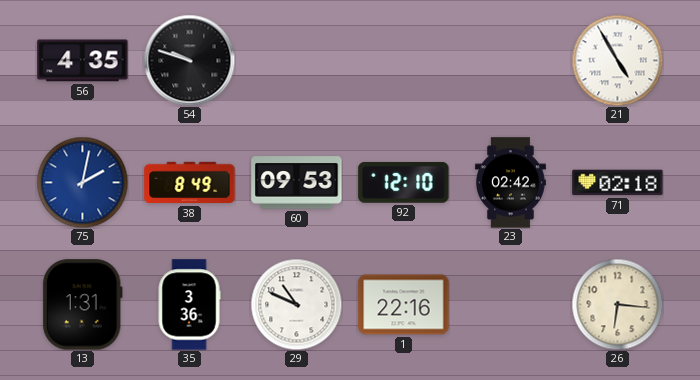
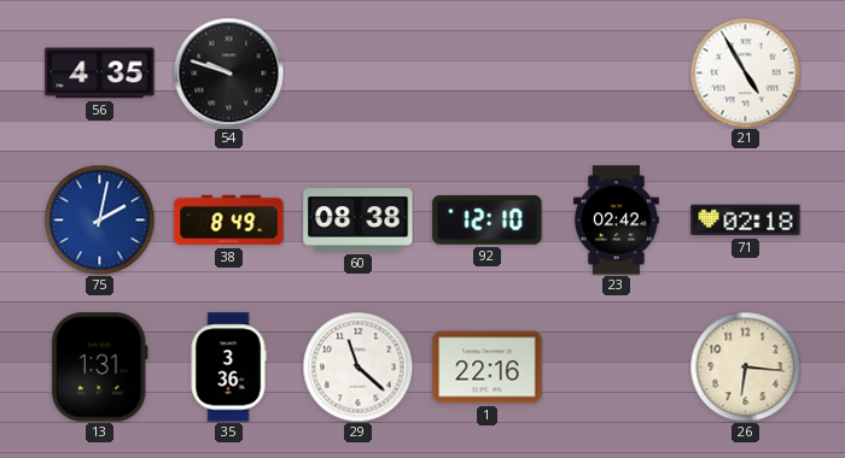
60: 09:53 -> 08:38
29: 10:49 -> 11:22
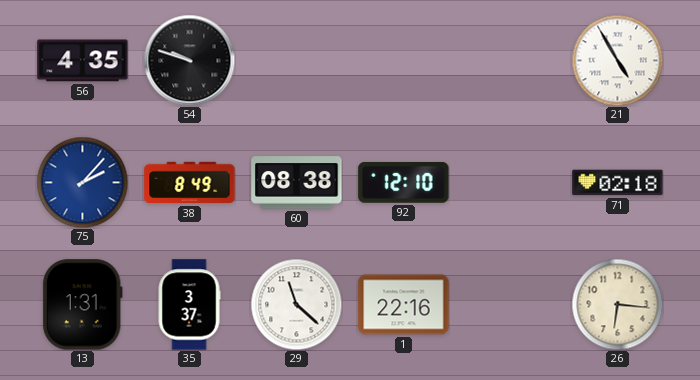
75: 2:02 -> 2:07
23: 02:42 -> none
35: 3:36 -> 3:37
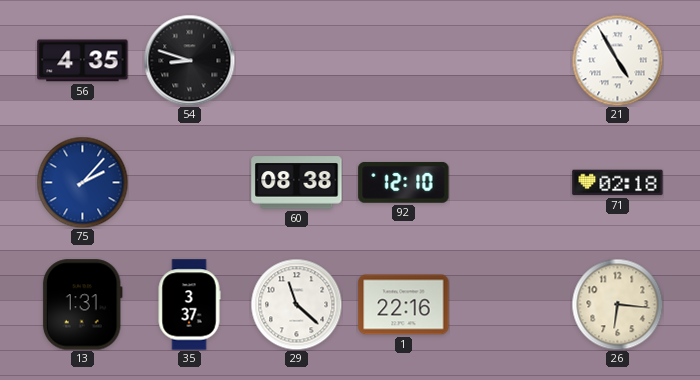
54: 9:48 -> 8:48
38: 8:49 -> none
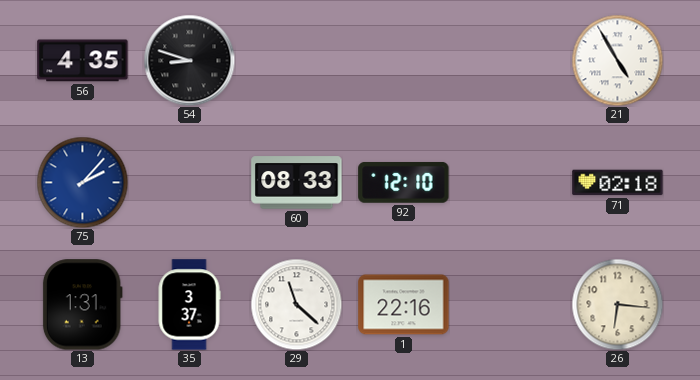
60: 08:38 -> 08:33
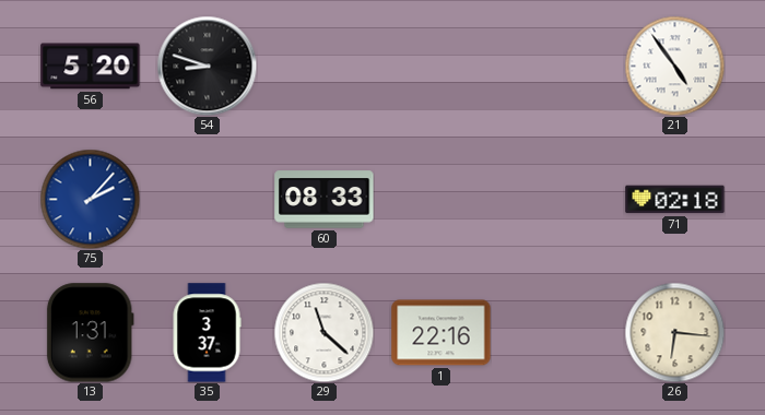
56: 4:35 -> 5:20
21: 4:55 -> 4:54
92: 12:10 -> none
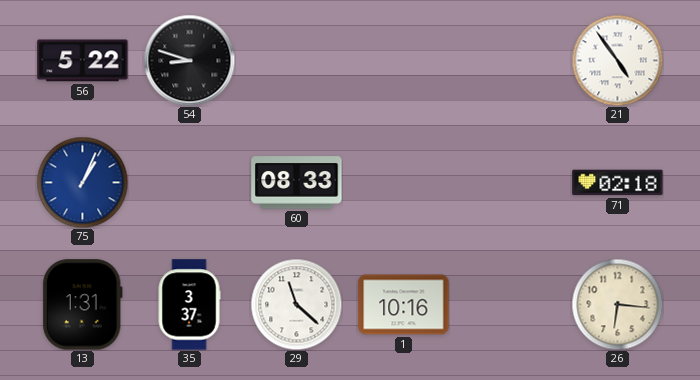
56: 5:20 -> 5:22
75: 2:07 -> 1:04
1: 22:16 -> 10:16
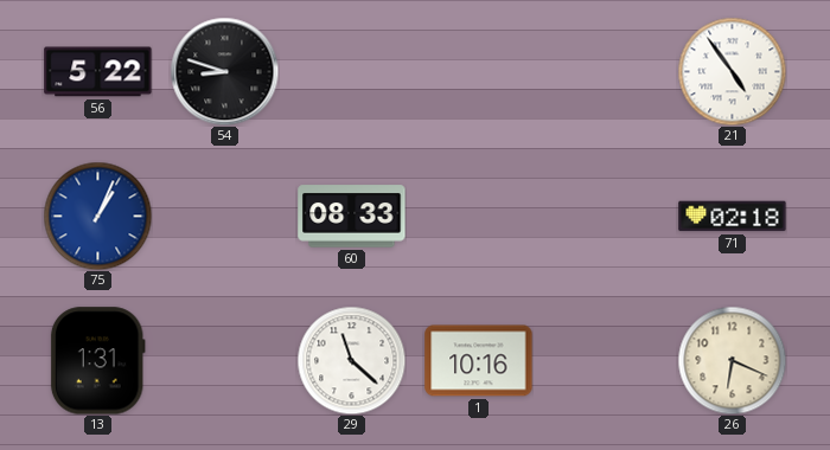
35: 3:37 -> none
26: 6:16 -> 6:19
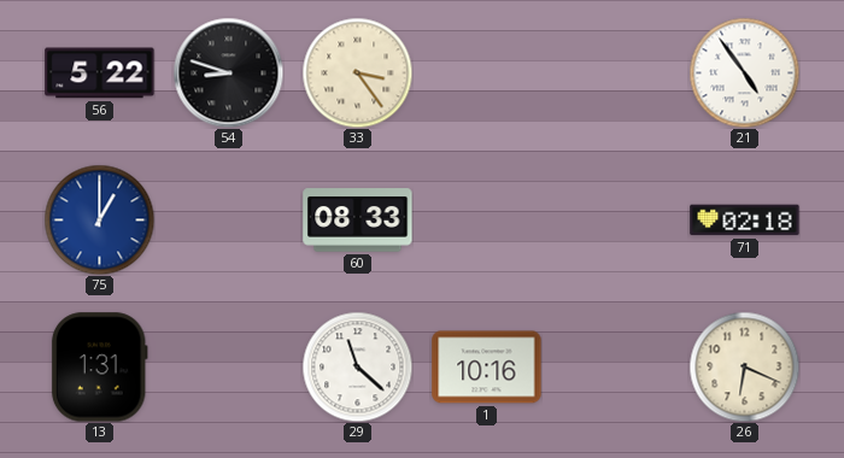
33: none -> 3:24
75: 1:04 -> 1:00
